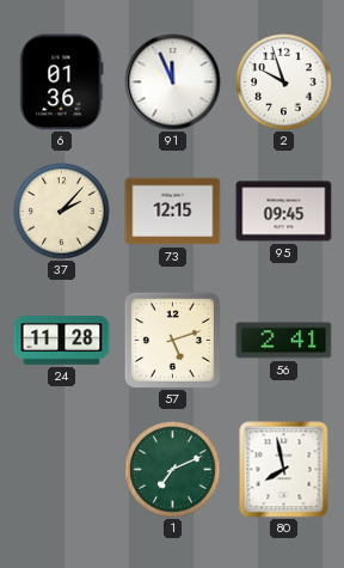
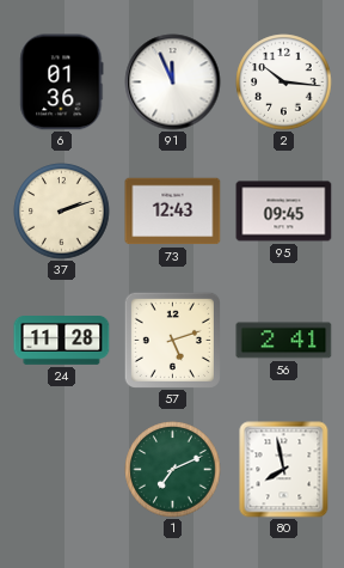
2: 9:57 -> 10:16
37: 2:07 -> 2:12
73: 12:15 -> 12:43
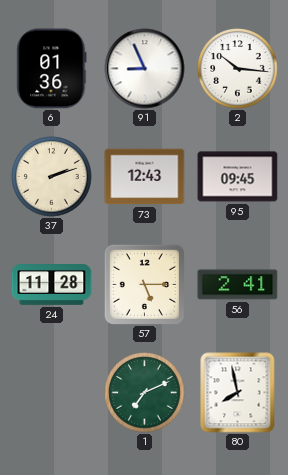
91: 11:56 -> 8:56
57: 5:12 -> 5:15
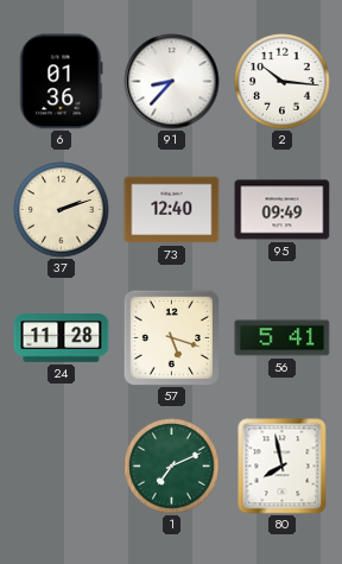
91: 8:56 -> 8:37
73: 12:43 -> 12:40
95: 09:45 -> 09:49
57: 5:15 -> 5:18
56: 2:41 -> 5:41
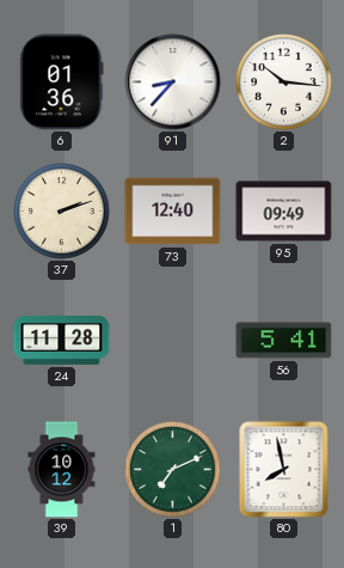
57: 5:18 -> none
39: none -> 10:12
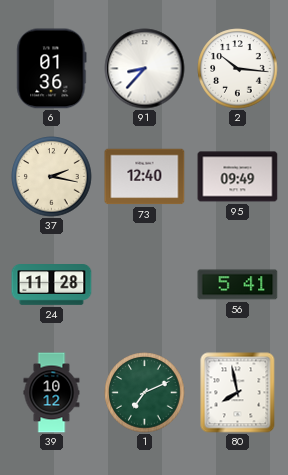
37: 2:12 -> 2:17
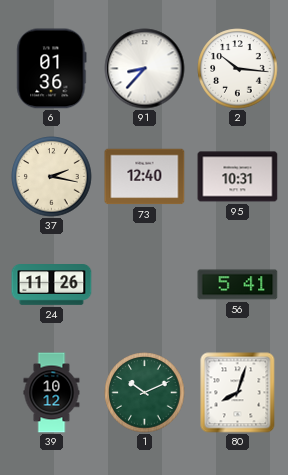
95: 09:49 -> 10:31
24: 11:28 -> 11:26
1: 7:11 -> 10:11
80: 7:58 -> 8:03
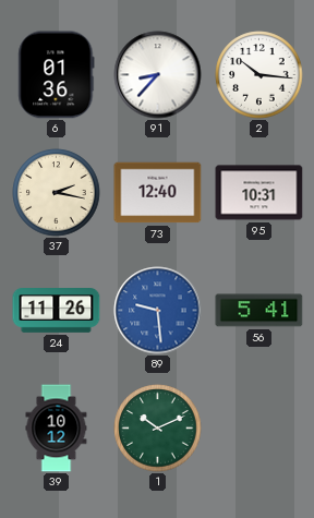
89: none -> 9:29
80: 8:03 -> none
